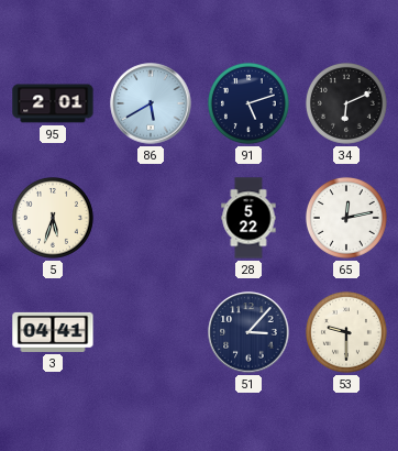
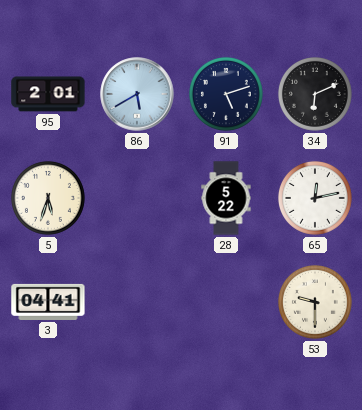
51: 3:07 -> none
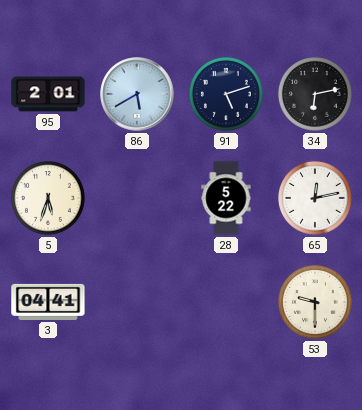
34: 6:11 -> 6:13
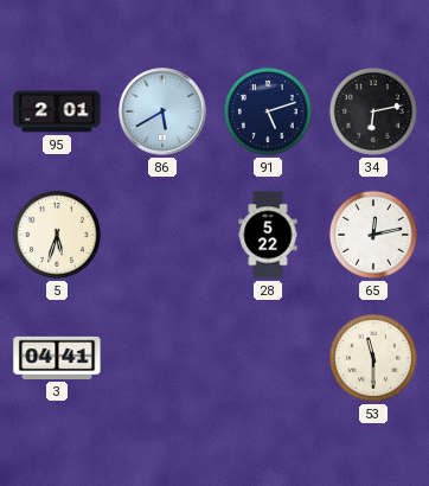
53: 9:30 -> 11:30
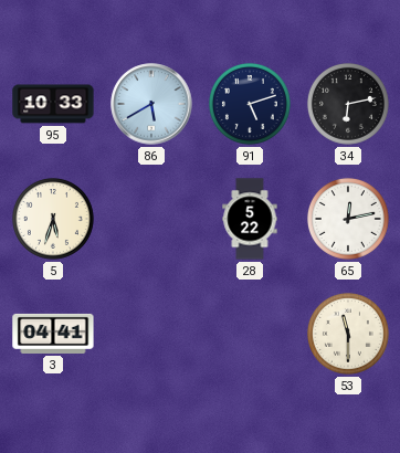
95: 2:01 -> 10:33
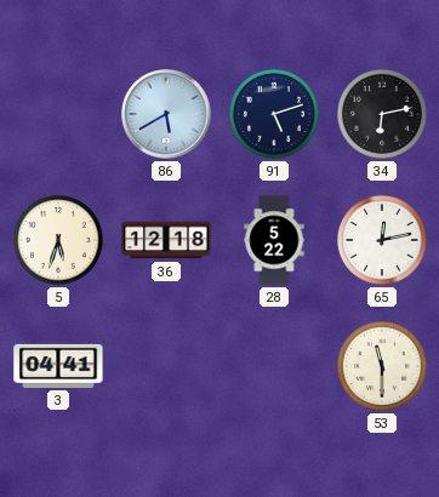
95: 10:33 -> none
36: none -> 12:18
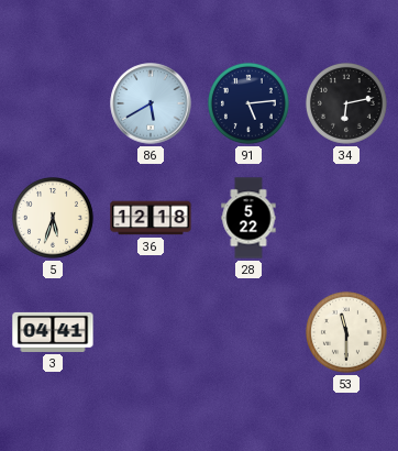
91: 5:12 -> 5:14
65: 12:13 -> none
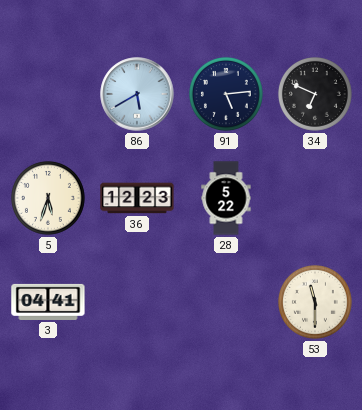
34: 6:13 -> 6:49
36: 12:18 -> 12:23
